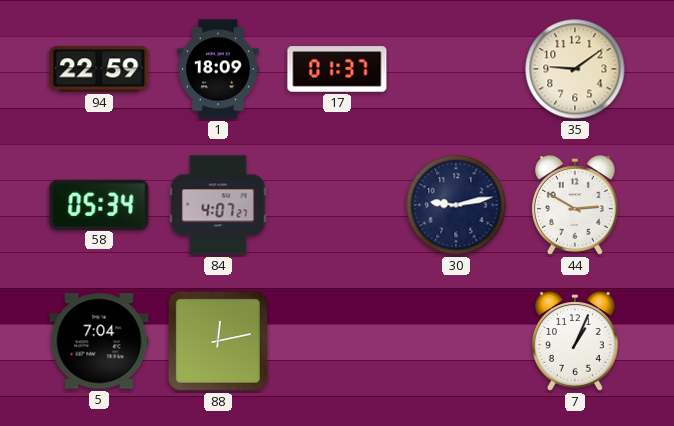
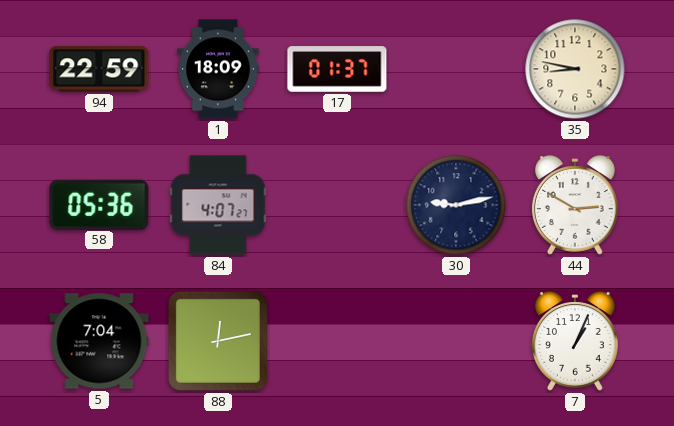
35: 9:09 -> 8:47
58: 05:34 -> 05:36
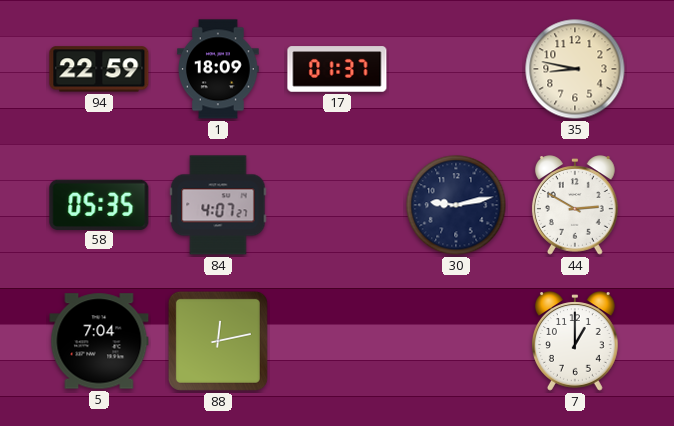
58: 05:36 -> 05:35
7: 1:04 -> 1:00
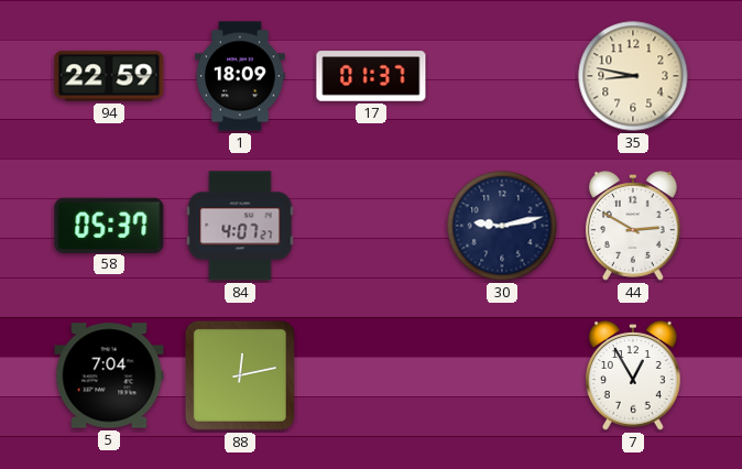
58: 05:35 -> 05:37
7: 1:00 -> 12:55
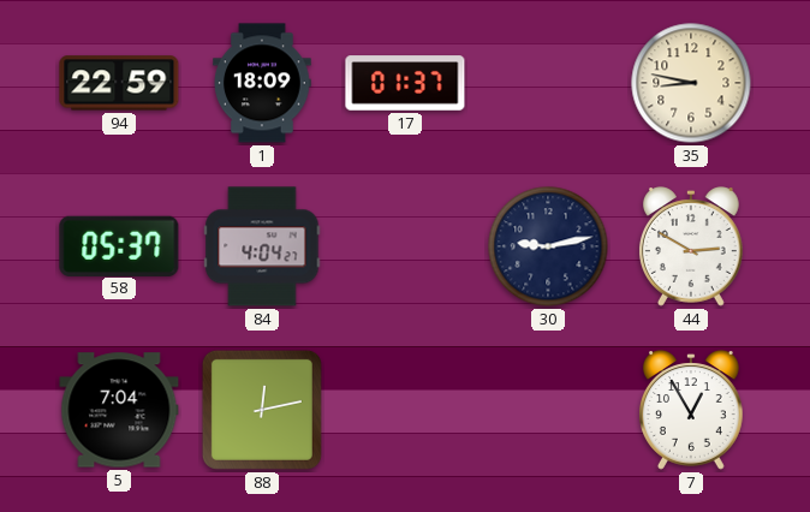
84: 4:07 -> 4:04
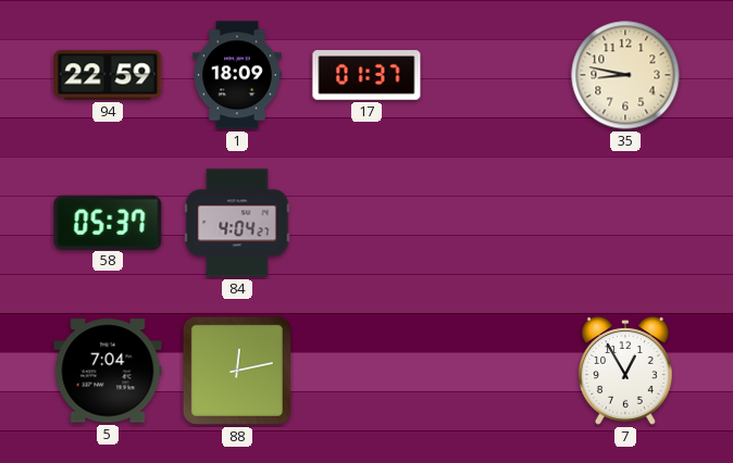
30: 9:13 -> none
44: 2:50 -> none
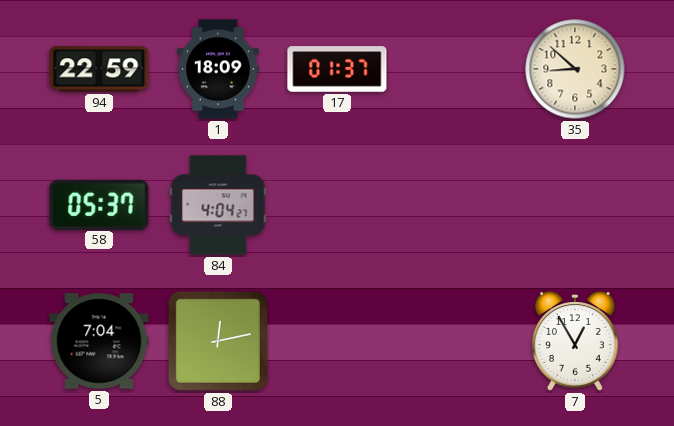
35: 8:47 -> 8:52
